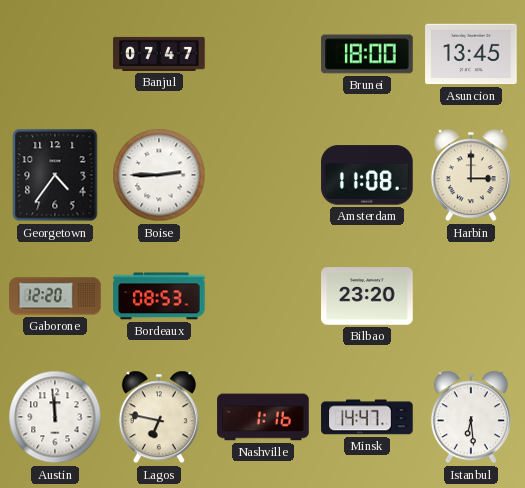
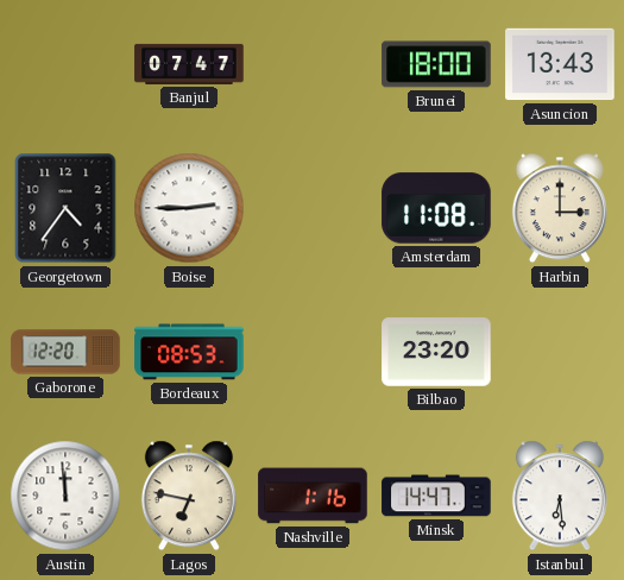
Asuncion: 13:45 -> 13:43
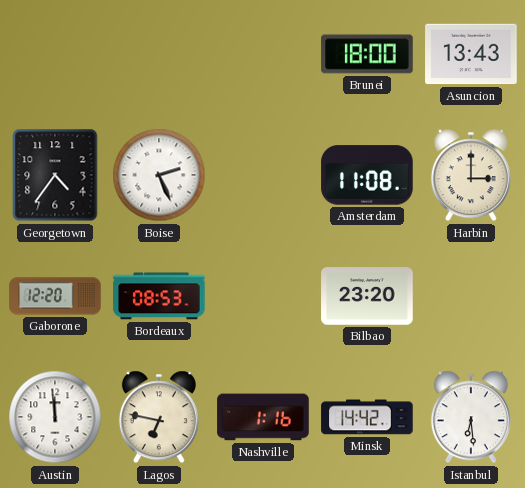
Banjul: 07:47 -> none
Boise: 2:45 -> 2:26
Minsk: 14:47 -> 14:42
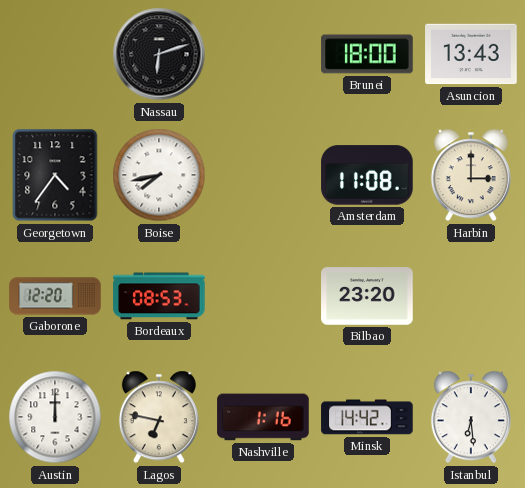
Nassau: none -> 6:12
Boise: 2:26 -> 7:43
Austin: 11:59 -> 12:00
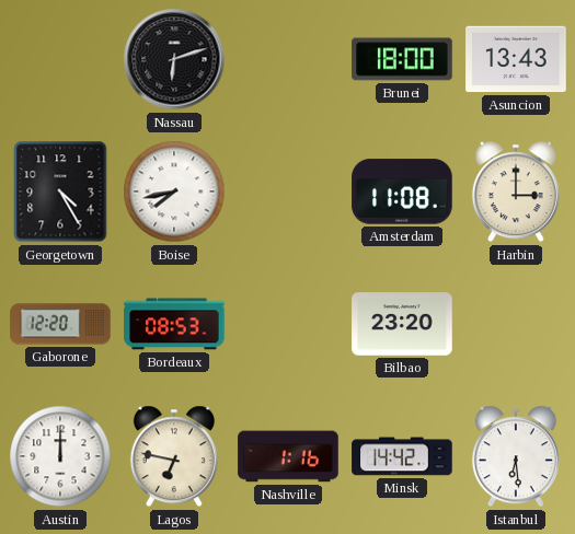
Georgetown: 4:36 -> 4:25
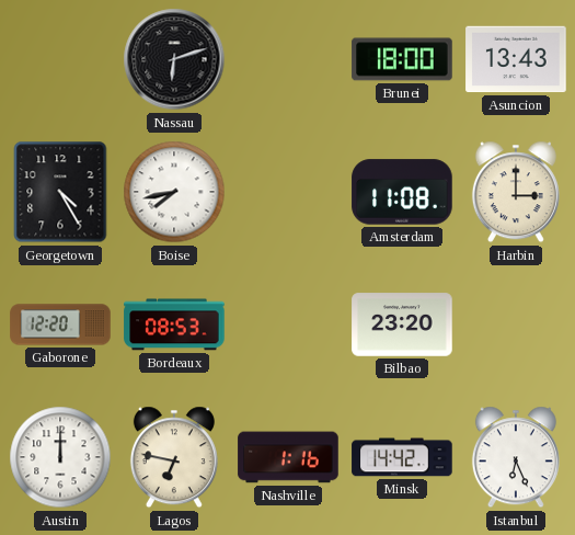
Istanbul: 6:29 -> 6:26
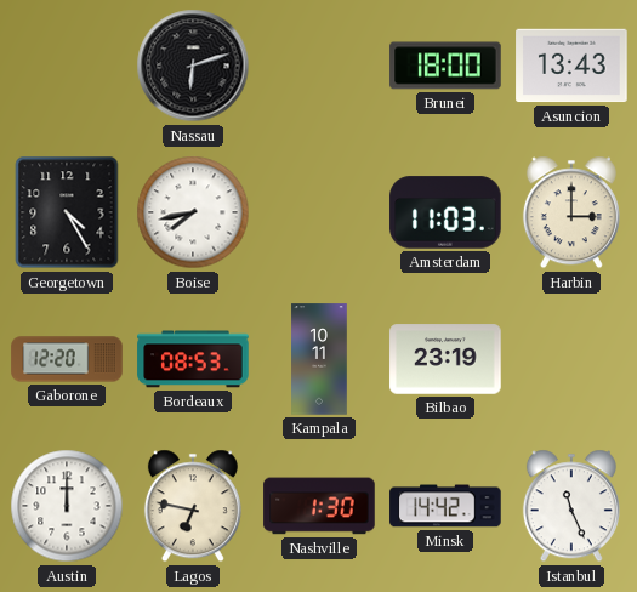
Amsterdam: 11:08 -> 11:03
Kampala: none -> 10:11
Bilbao: 23:20 -> 23:19
Nashville: 1:16 -> 1:30
Istanbul: 6:26 -> 11:26
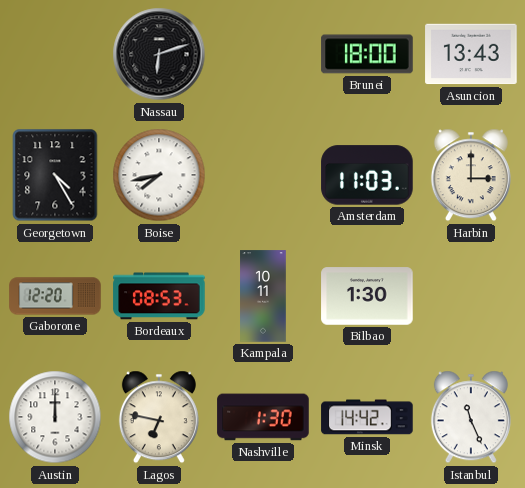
Bilbao: 23:19 -> 1:30
